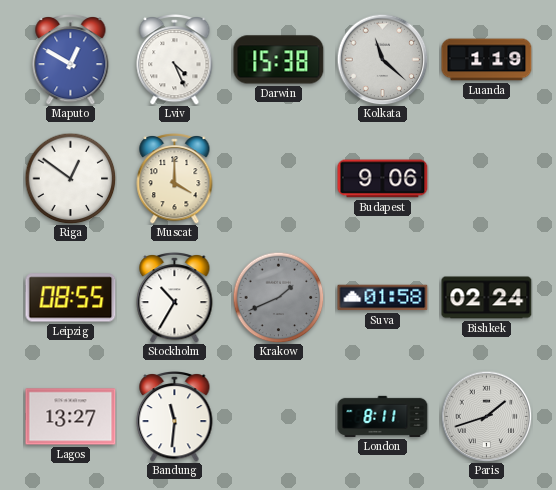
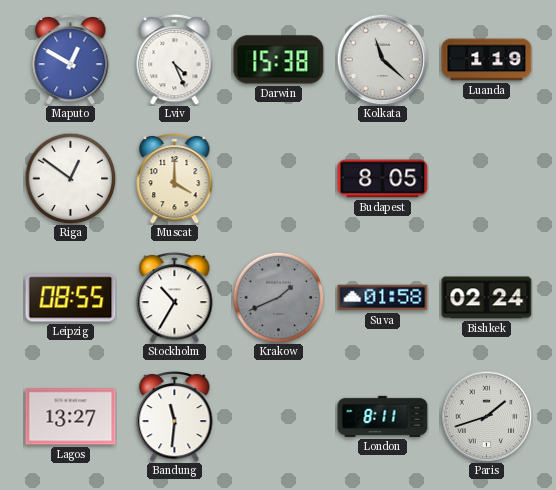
Budapest: 9:06 -> 8:05
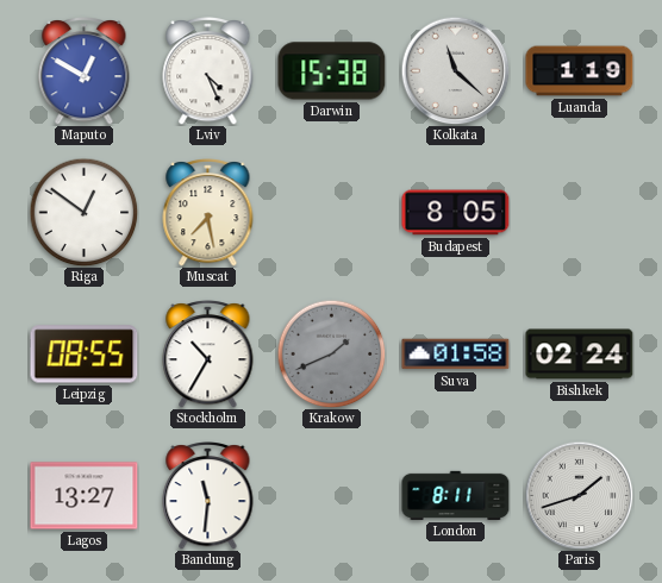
Muscat: 4:00 -> 7:28
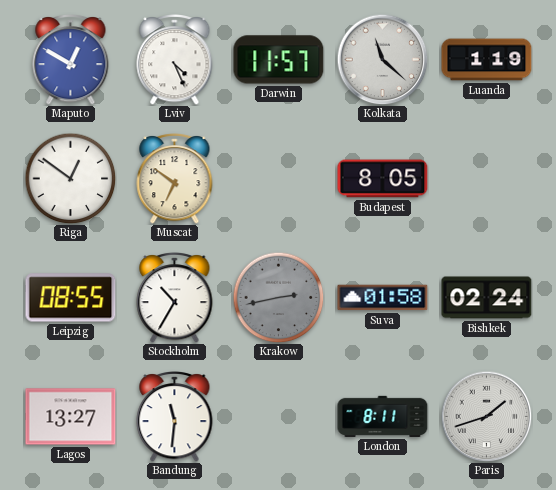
Darwin: 15:38 -> 11:57
Muscat: 7:28 -> 6:51
Krakow: 1:41 -> 2:43
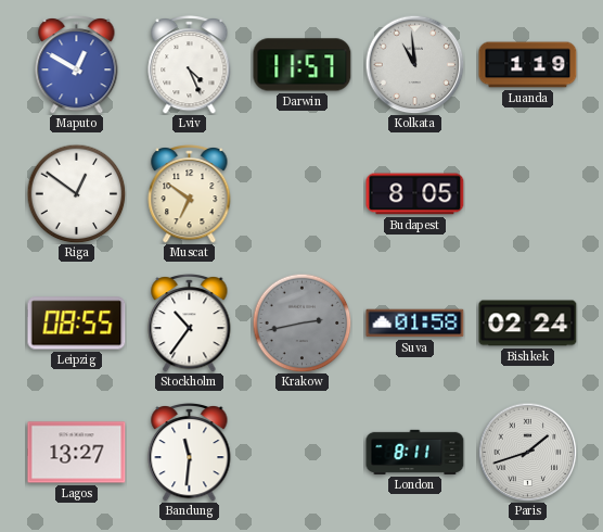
Kolkata: 11:22 -> 10:59
Stockholm: 10:35 -> 10:36
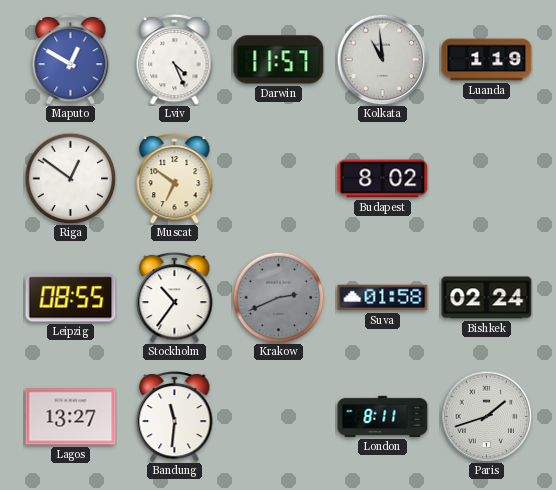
Budapest: 8:05 -> 8:02
Krakow: 2:43 -> 2:41
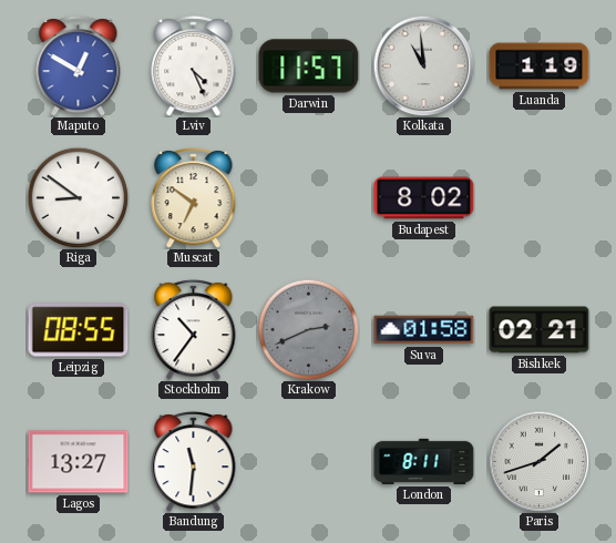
Riga: 12:51 -> 8:51
Bishkek: 02:24 -> 02:21
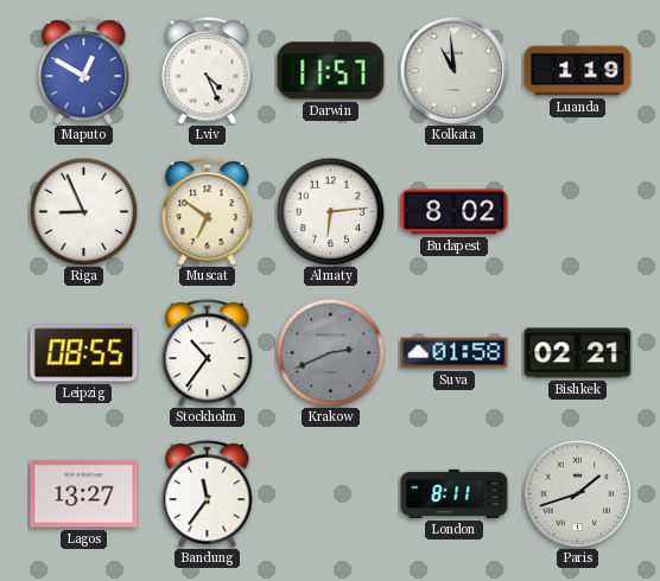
Riga: 8:51 -> 8:56
Almaty: none -> 6:14
Bandung: 11:31 -> 11:36
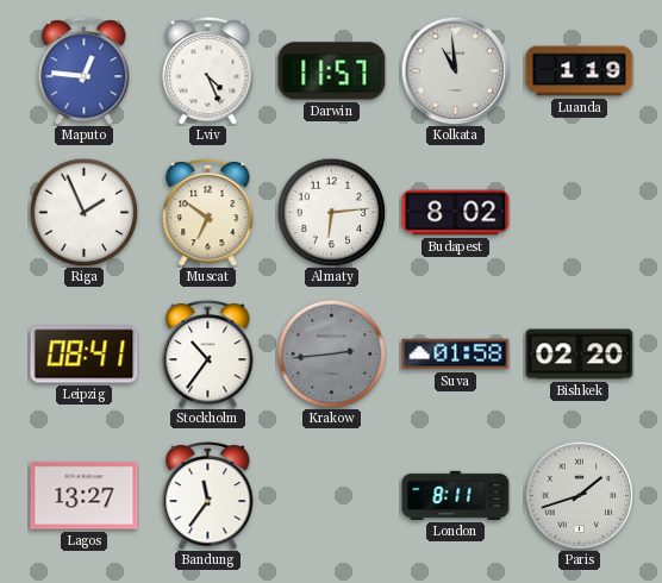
Maputo: 12:50 -> 12:46
Riga: 8:56 -> 1:56
Leipzig: 08:55 -> 08:41
Krakow: 2:41 -> 2:44
Bishkek: 02:21 -> 02:20
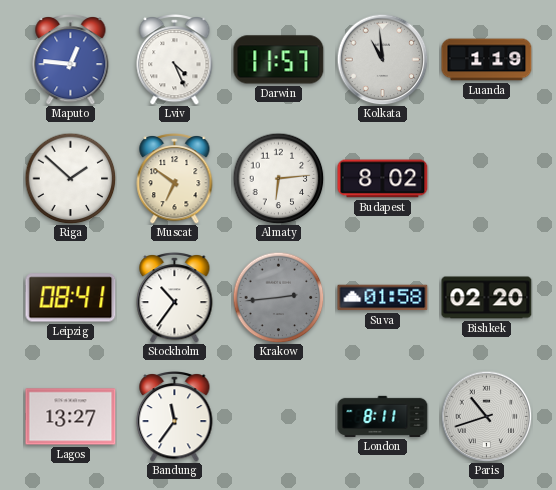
Riga: 1:56 -> 1:52
Paris: 1:42 -> 10:42
